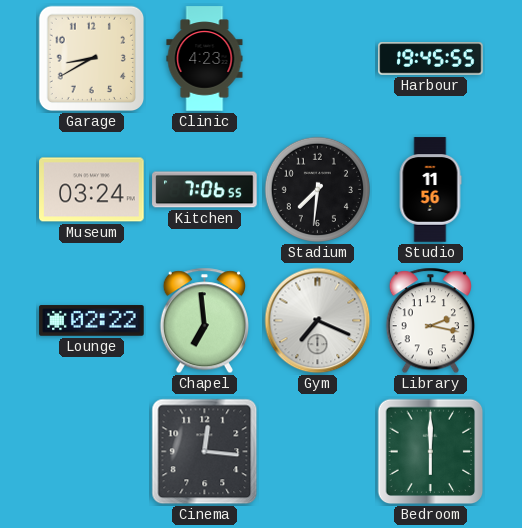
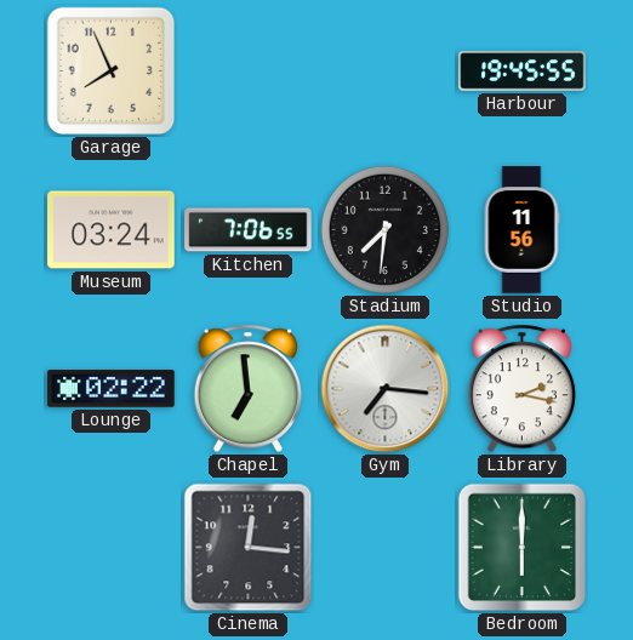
Garage: 8:40 -> 7:56
Clinic: 4:23 -> none
Gym: 7:19 -> 7:16
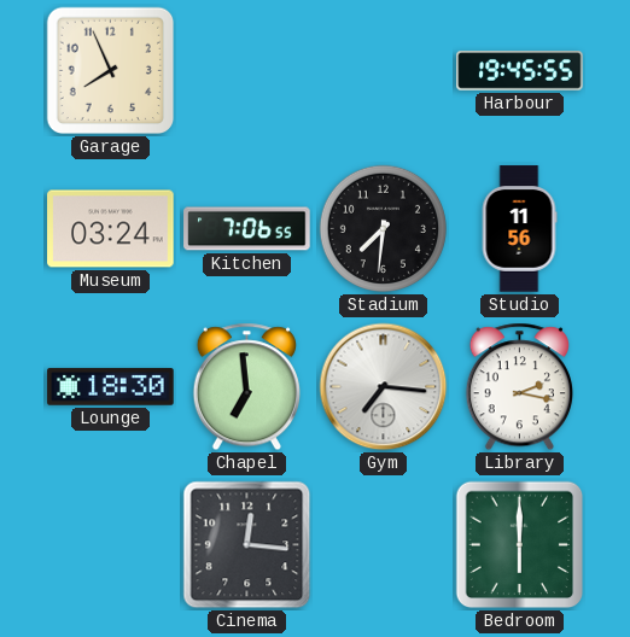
Lounge: 02:22 -> 18:30
